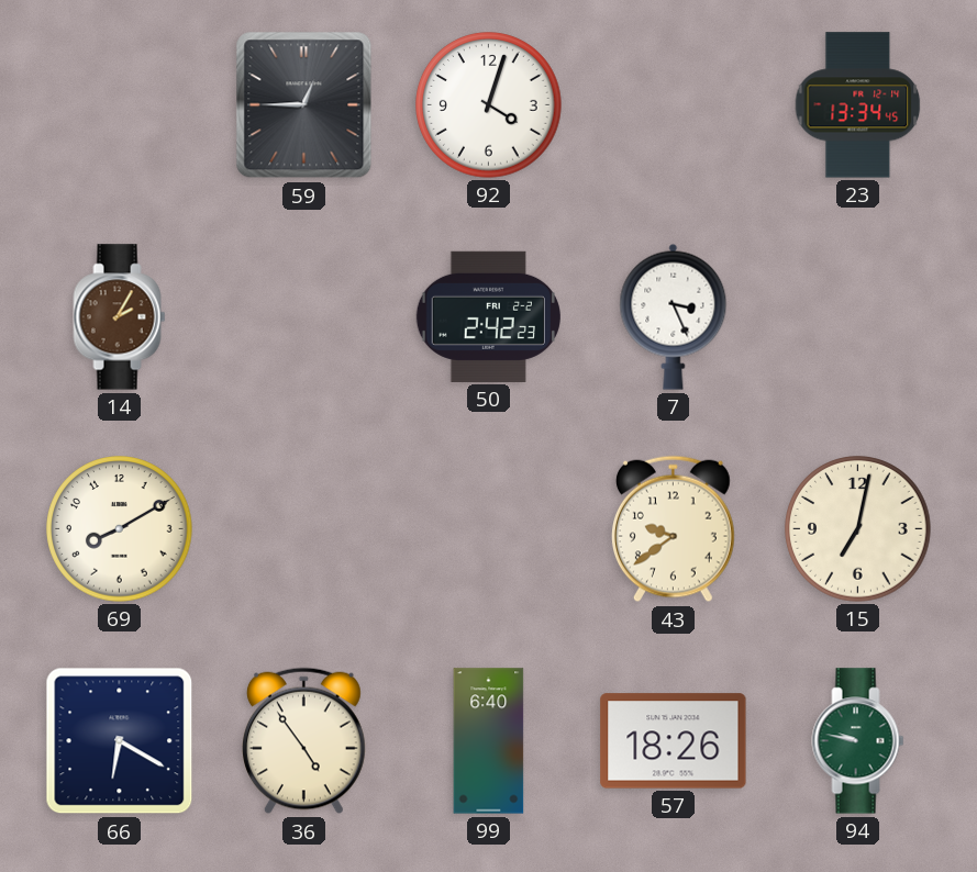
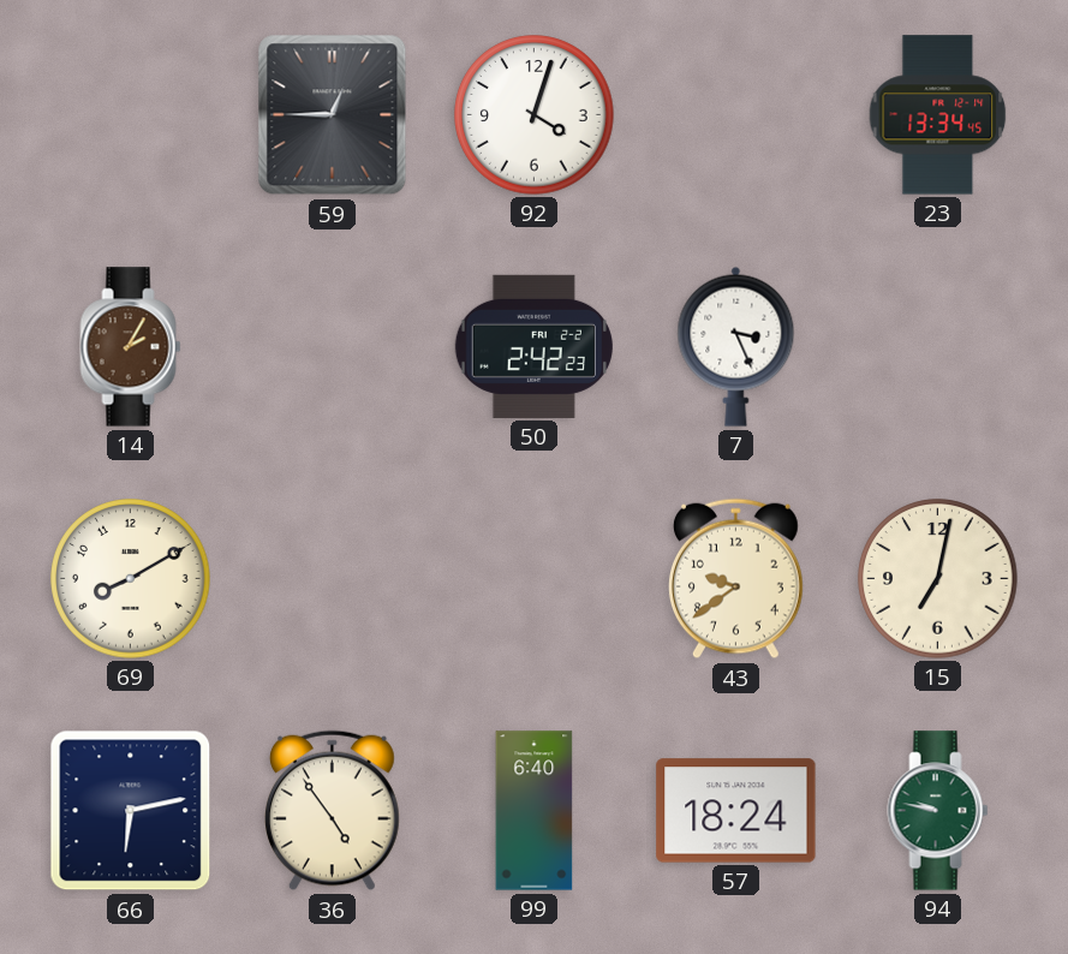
66: 6:20 -> 6:13
57: 18:26 -> 18:24
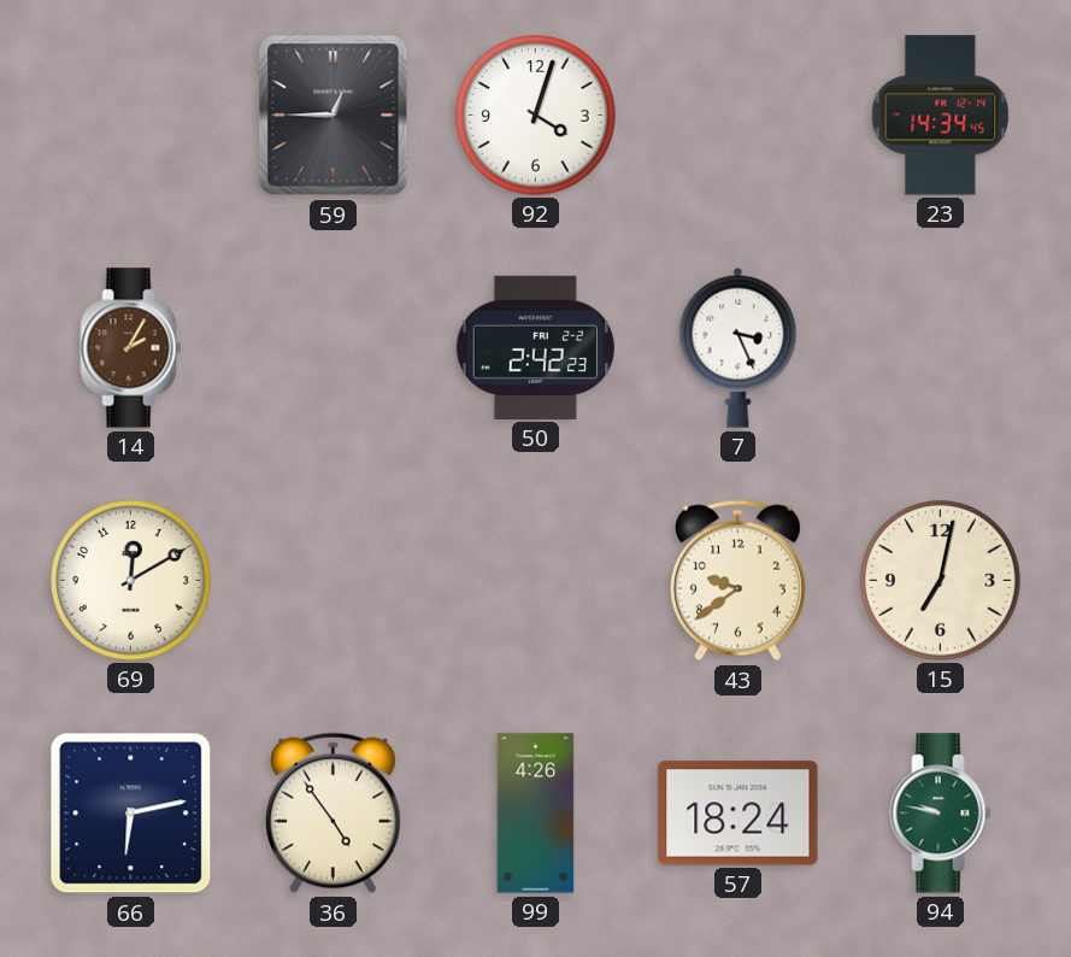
23: 13:34 -> 14:34
69: 8:10 -> 12:10
99: 6:40 -> 4:26
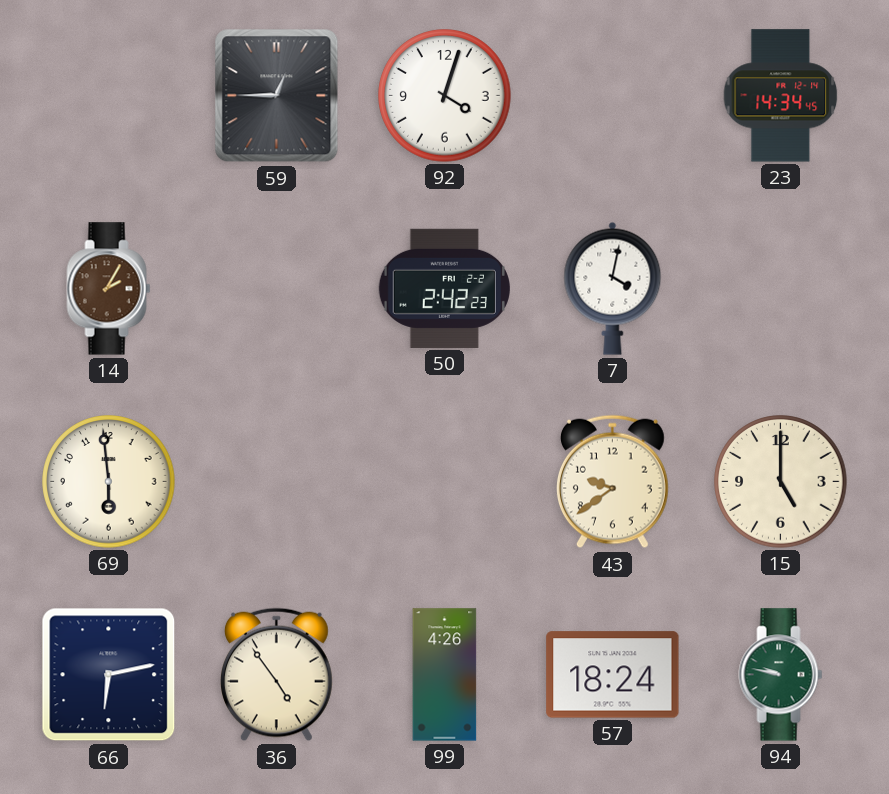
7: 3:26 -> 4:02
69: 12:10 -> 5:59
15: 7:02 -> 5:00
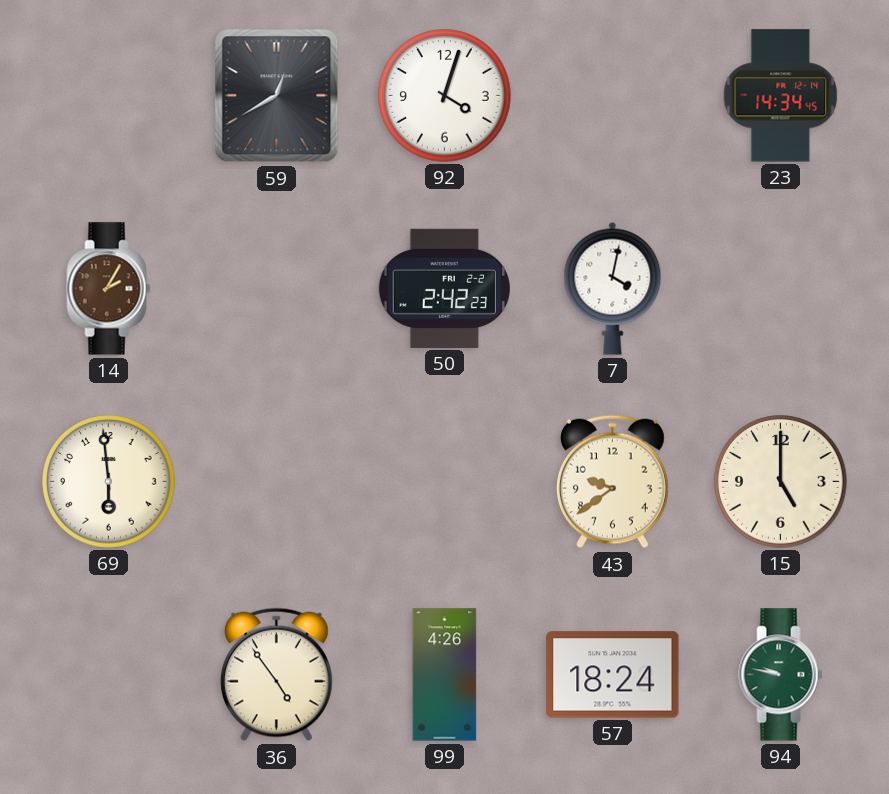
59: 12:45 -> 12:40
66: 6:13 -> none
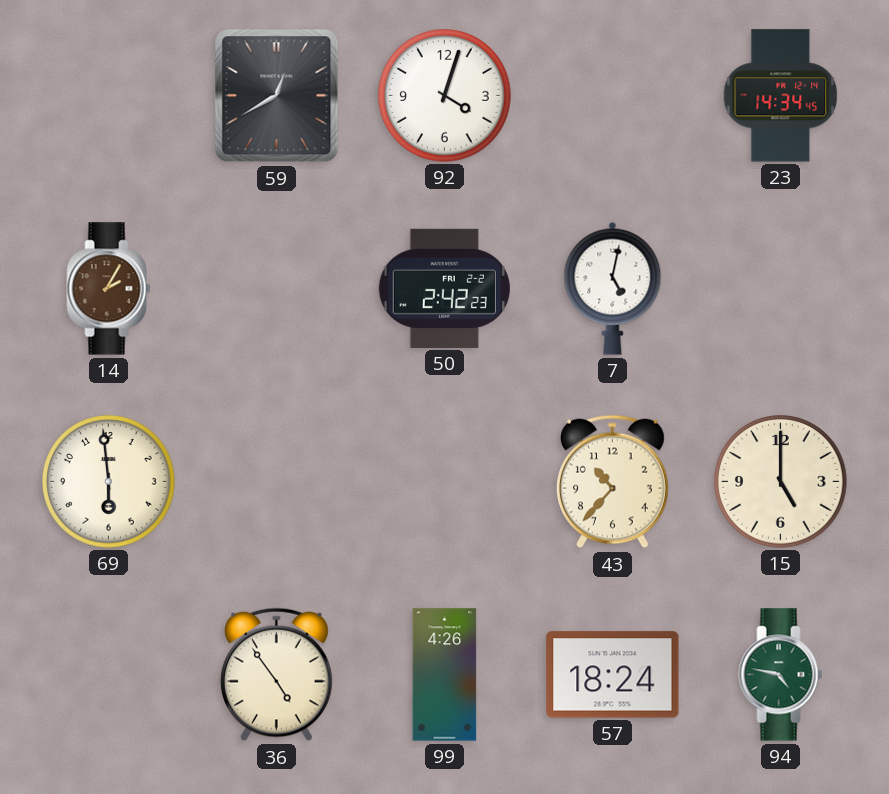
7: 4:02 -> 5:02
43: 9:39 -> 10:37
94: 9:47 -> 4:47
